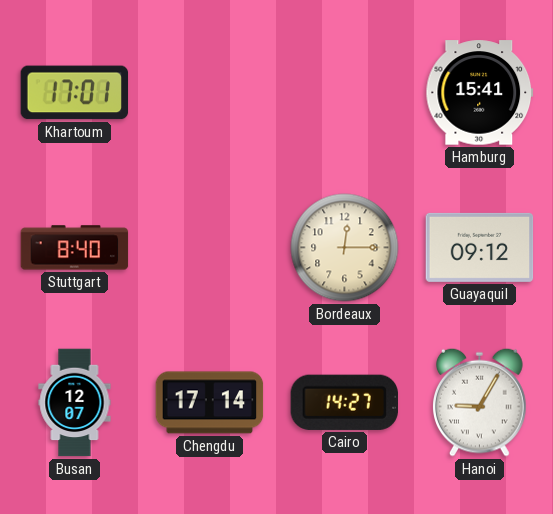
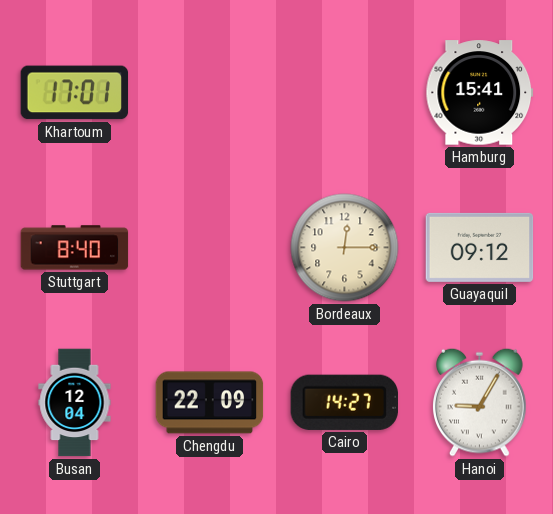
Busan: 12:07 -> 12:04
Chengdu: 17:14 -> 22:09
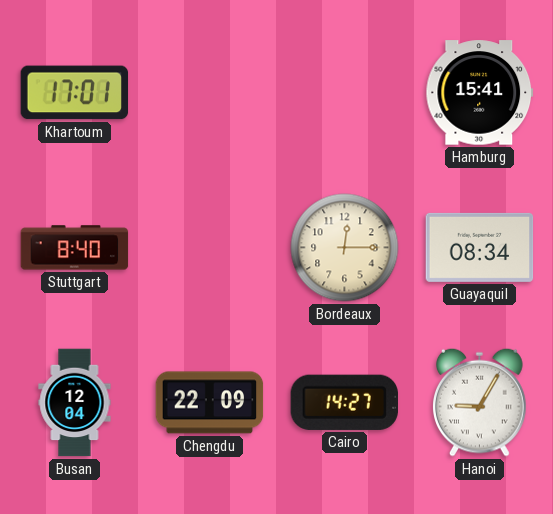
Guayaquil: 09:12 -> 08:34
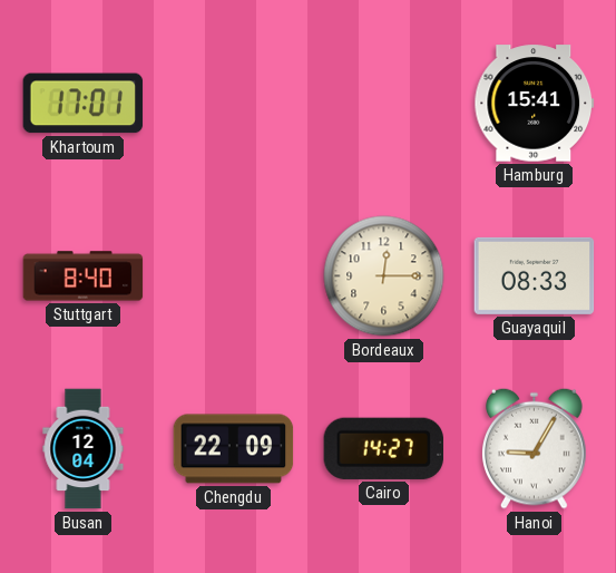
Guayaquil: 08:34 -> 08:33
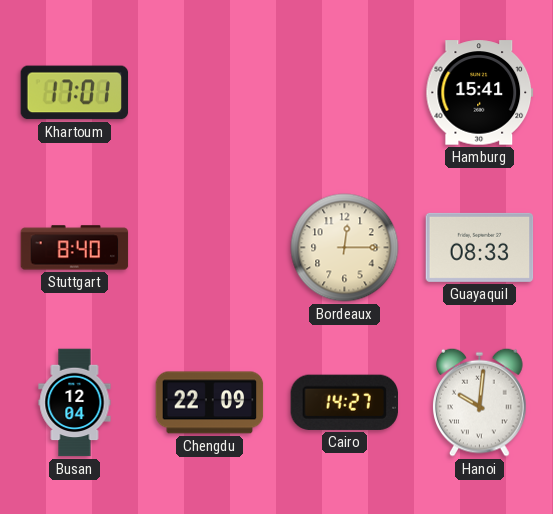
Hanoi: 9:05 -> 10:01
